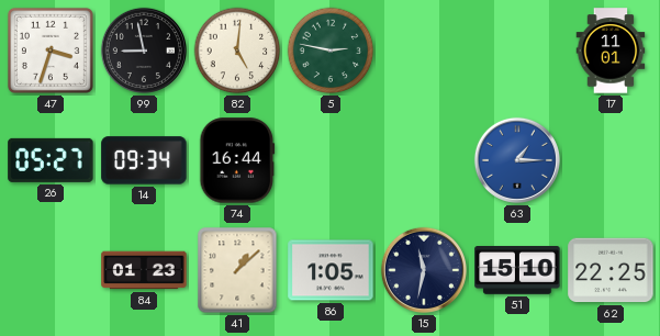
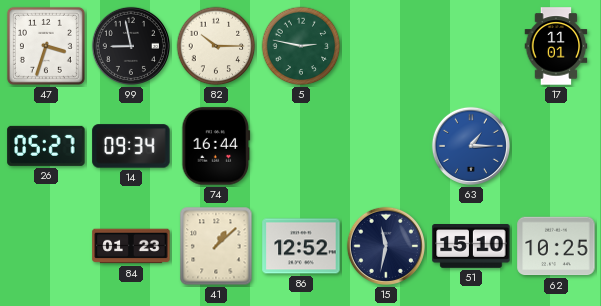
82: 5:01 -> 10:15
86: 1:05 -> 12:52
62: 22:25 -> 10:25
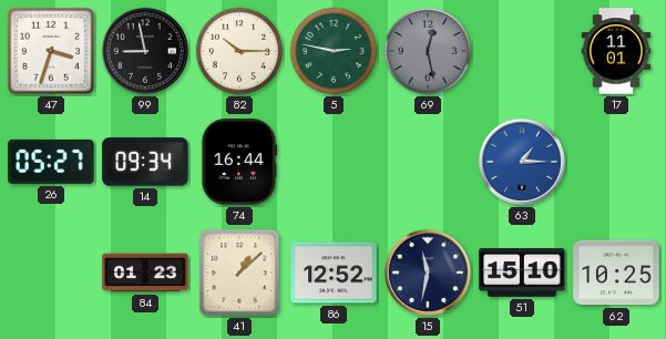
69: none -> 12:28
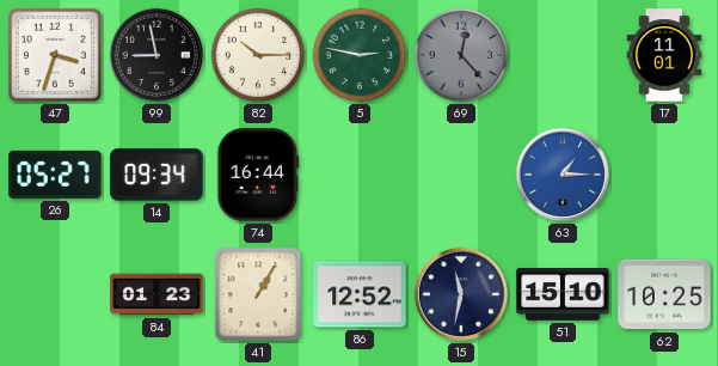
69: 12:28 -> 12:23
41: 1:08 -> 1:05
